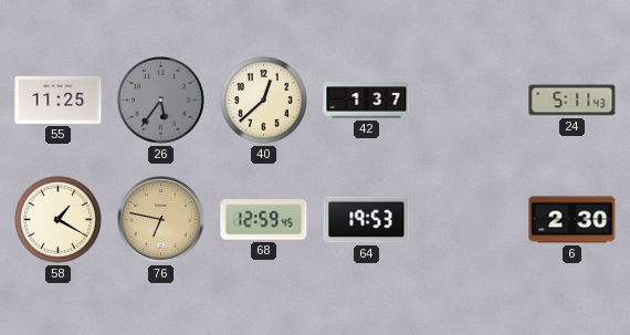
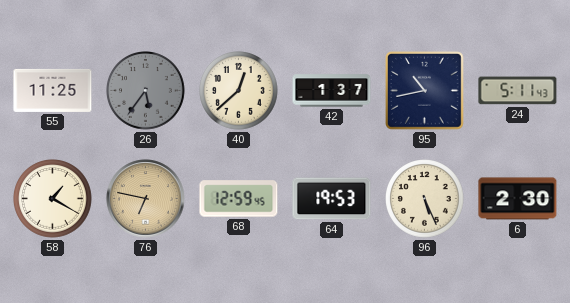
95: none -> 10:43
96: none -> 5:26
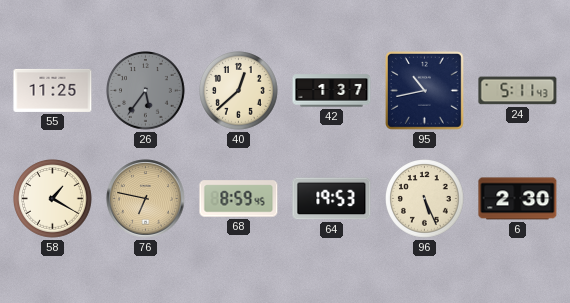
68: 12:59 -> 8:59
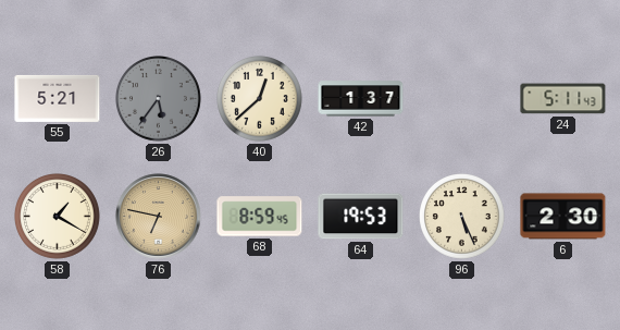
55: 11:25 -> 5:21
95: 10:43 -> none
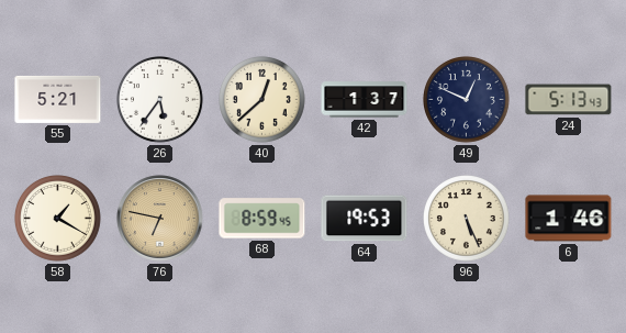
26 dial: grey -> white
49: none -> 12:49
24: 5:11 -> 5:13
6: 2:30 -> 1:46
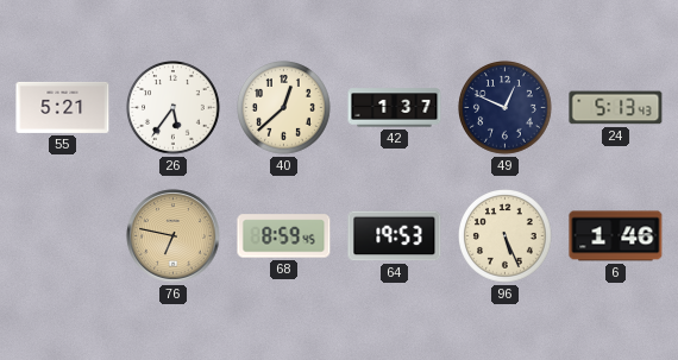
58: 1:20 -> none
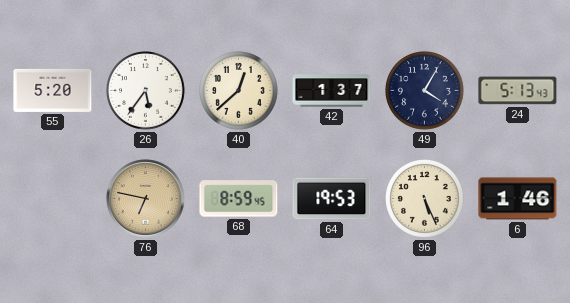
55: 5:21 -> 5:20
49: 12:49 -> 4:05
